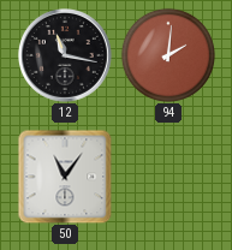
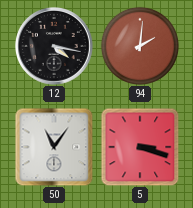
12: 11:17 -> 4:17
5: none -> 3:18
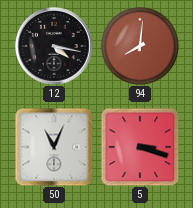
94: 2:01 -> 8:01
50: 11:06 -> 11:04
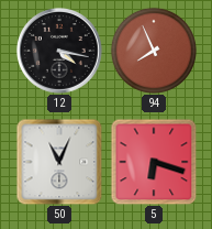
94: 8:01 -> 7:56
5: 3:18 -> 6:18
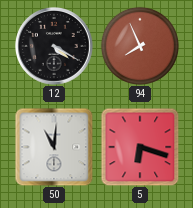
12: 4:17 -> 4:20
50: 11:04 -> 11:01
